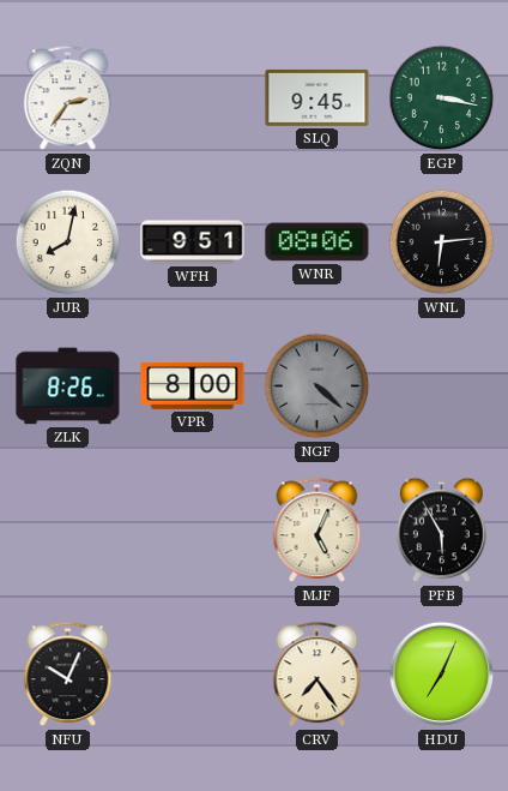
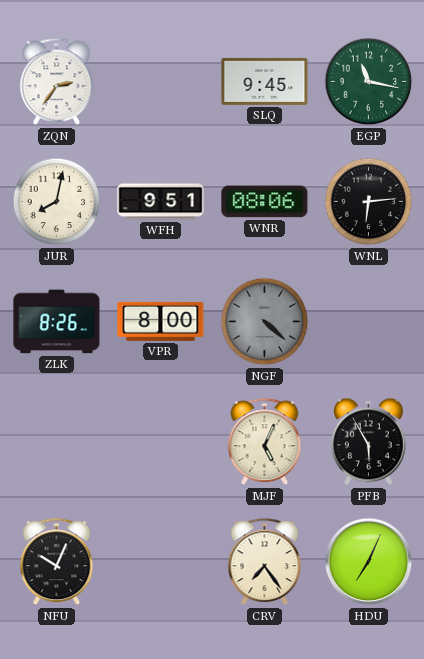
EGP: 3:17 -> 11:17
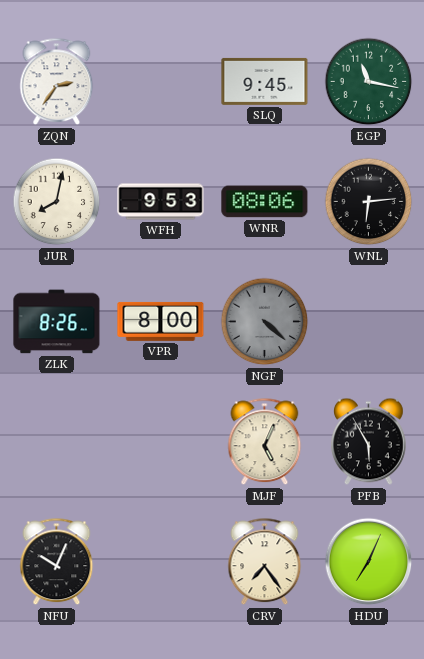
WFH: 9:51 -> 9:53
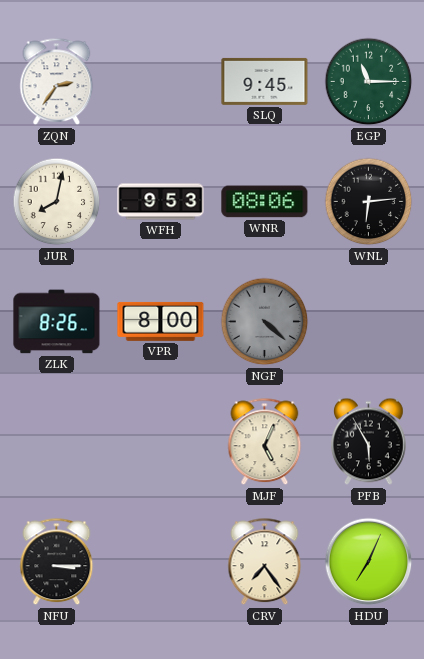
EGP: 11:17 -> 11:15
NFU: 10:04 -> 3:15
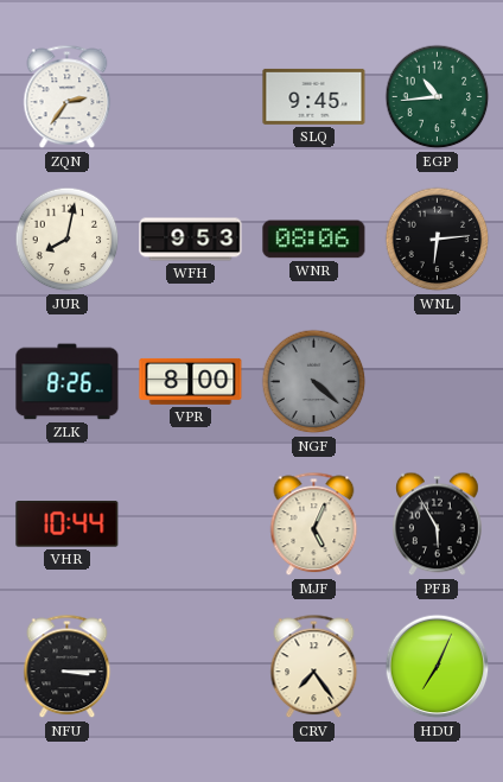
EGP: 11:15 -> 10:44
VHR: none -> 10:44
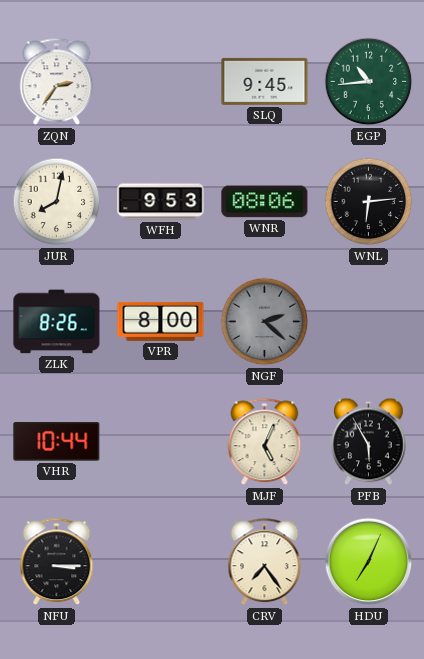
NGF: 4:22 -> 2:22
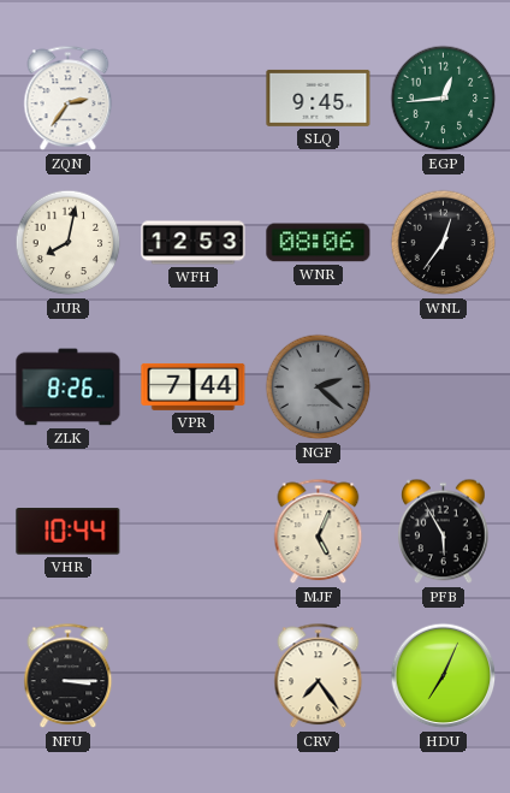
EGP: 10:44 -> 12:44
WFH: 9:53 -> 12:53
WNL: 6:14 -> 12:36
VPR: 8:00 -> 7:44
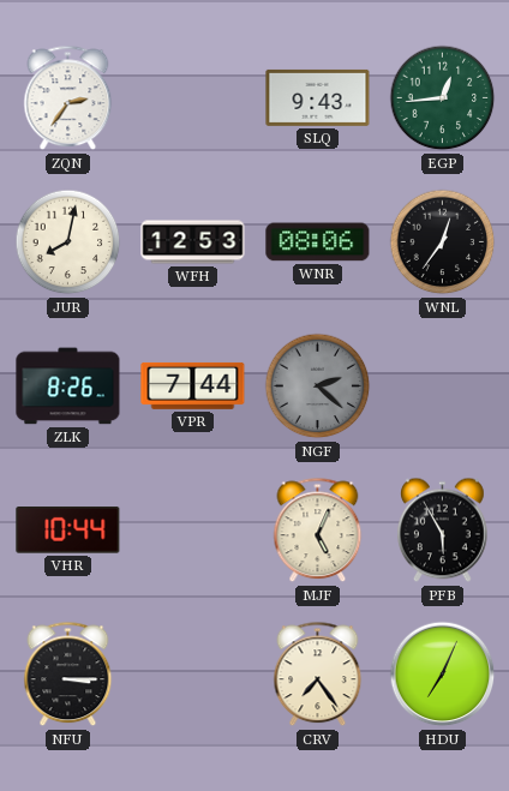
SLQ: 9:45 -> 9:43
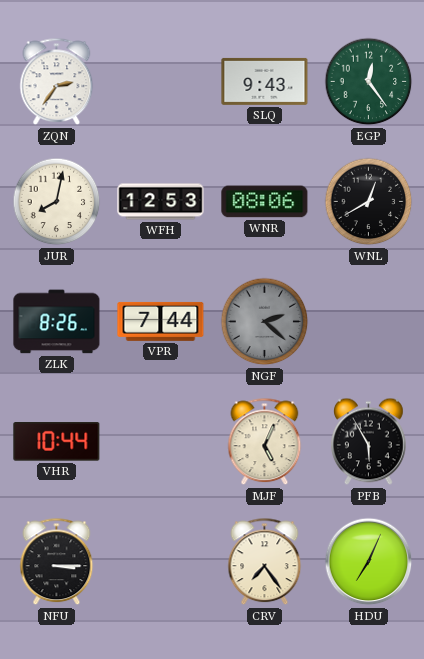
EGP: 12:44 -> 12:24
WNL: 12:36 -> 12:40
